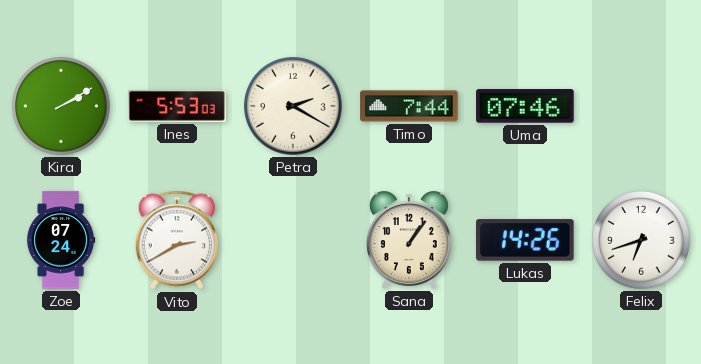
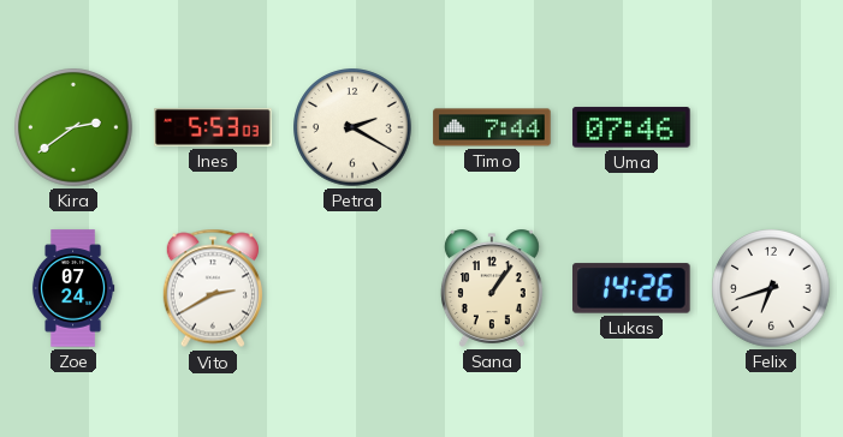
Kira: 2:10 -> 2:39
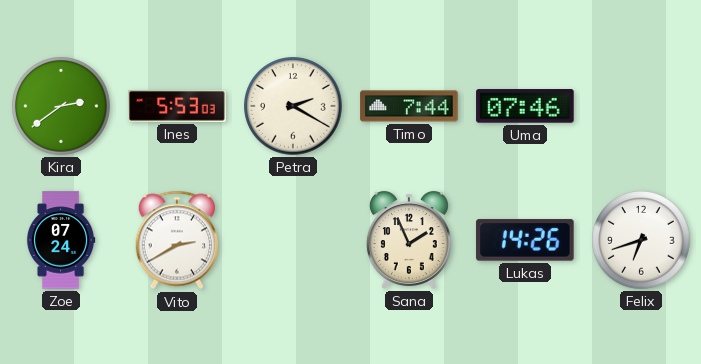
Sana: 1:06 -> 1:56
